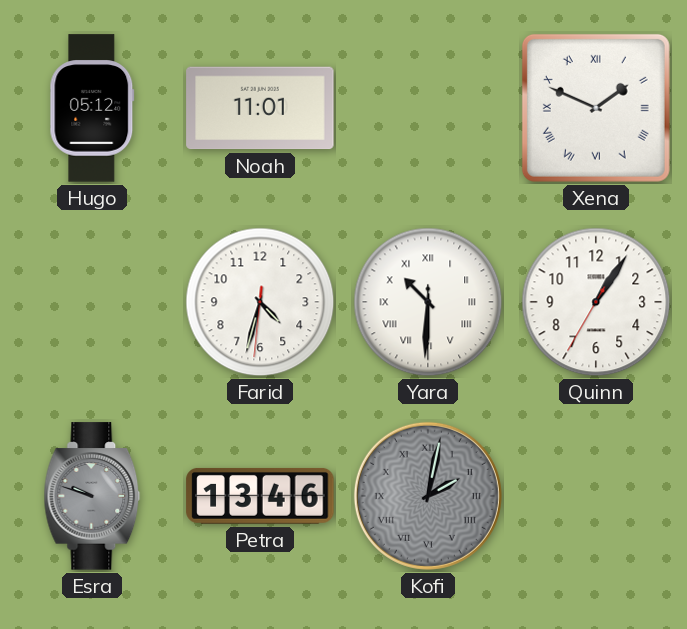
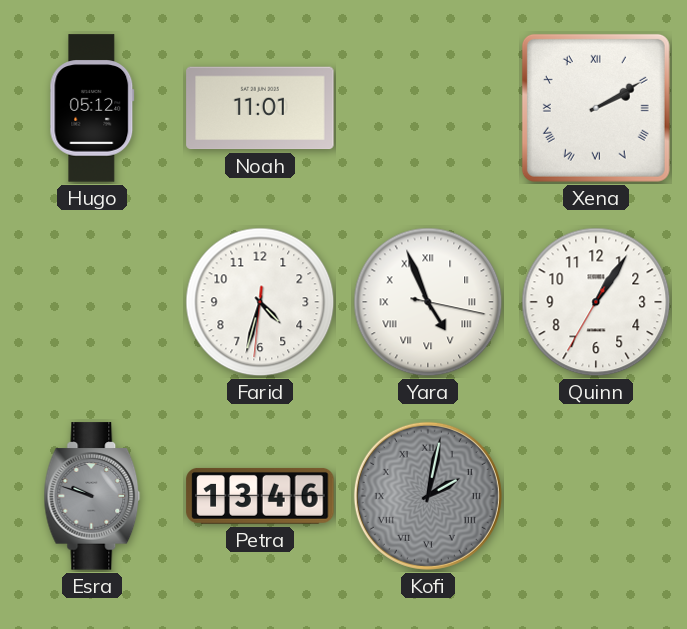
Xena: 1:49 -> 2:10
Yara: 10:30 -> 4:56
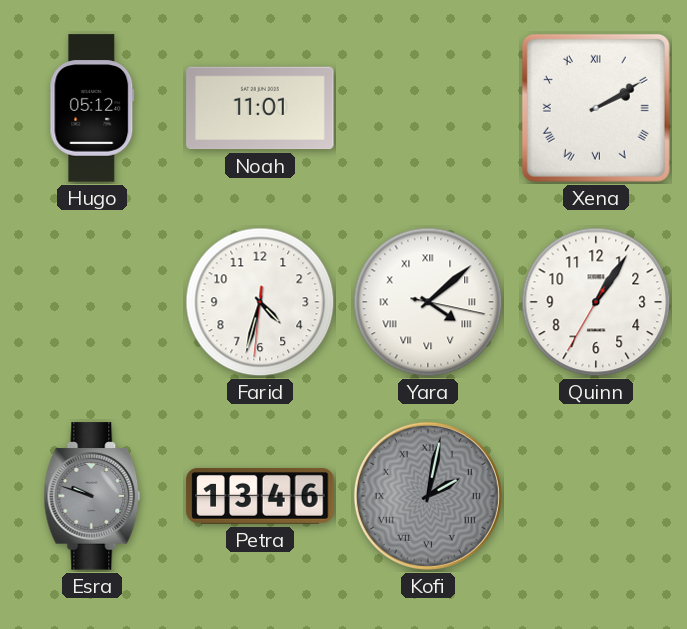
Yara: 4:56 -> 4:08
